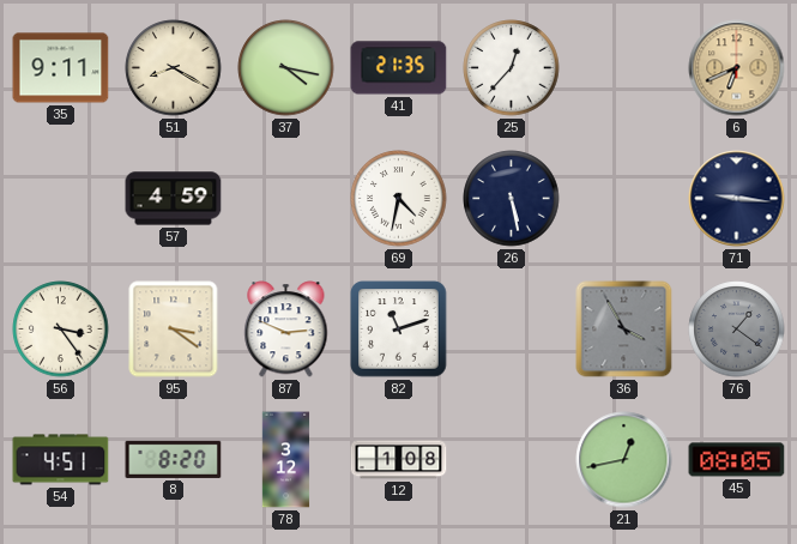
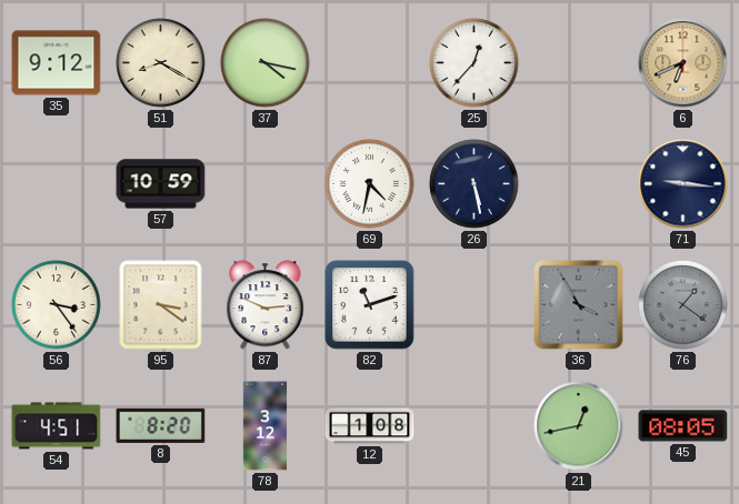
35: 9:11 -> 9:12
41: 21:35 -> none
57: 4:59 -> 10:59
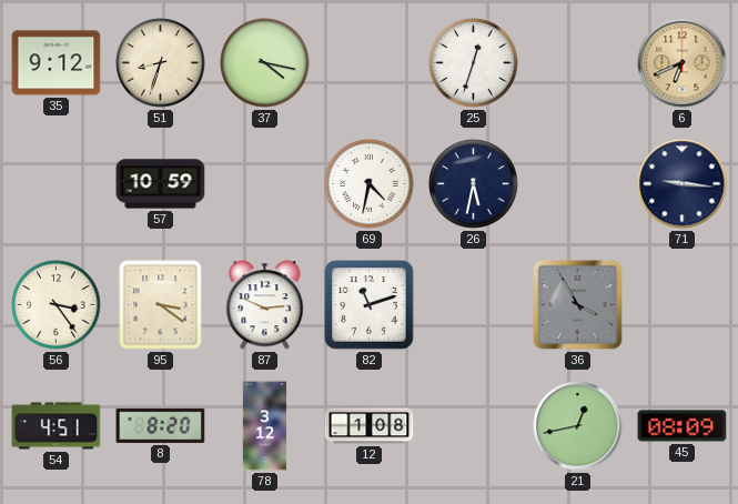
51: 8:20 -> 8:33
25: 12:37 -> 12:33
26: 5:28 -> 5:32
76: 1:21 -> none
45: 08:05 -> 08:09
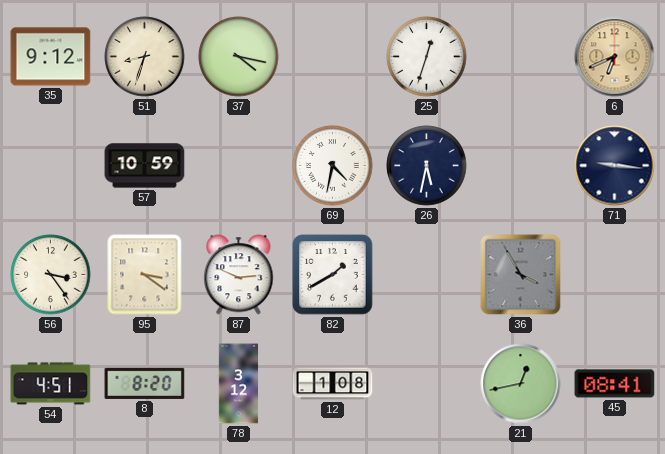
82: 11:12 -> 1:40
45: 08:09 -> 08:41
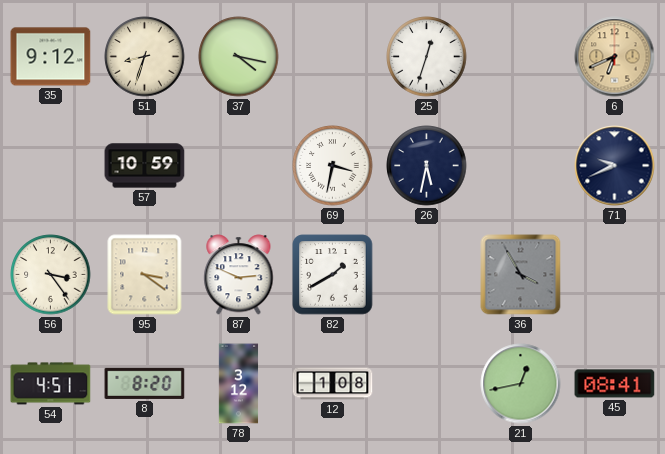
69: 4:32 -> 3:32
71: 9:16 -> 9:41
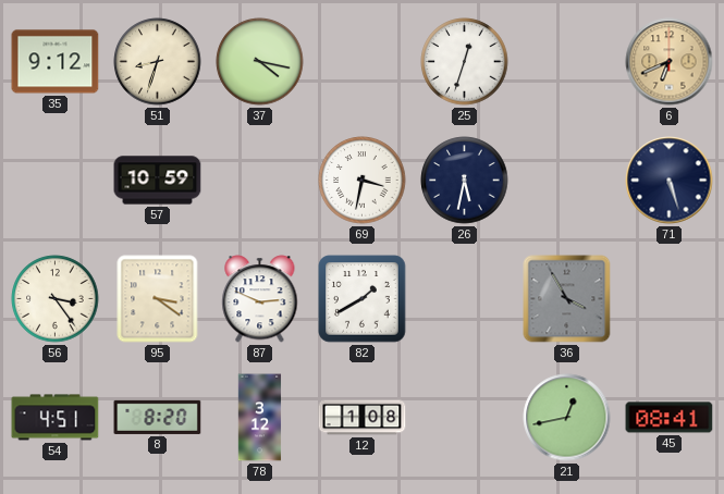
71: 9:41 -> 5:27
